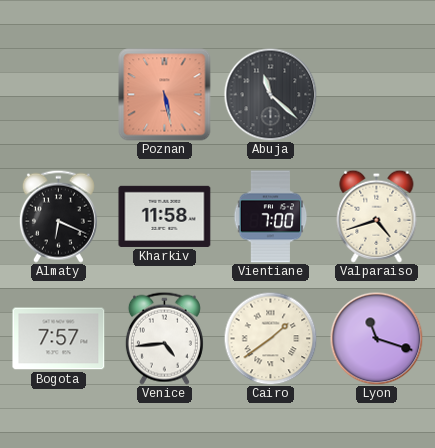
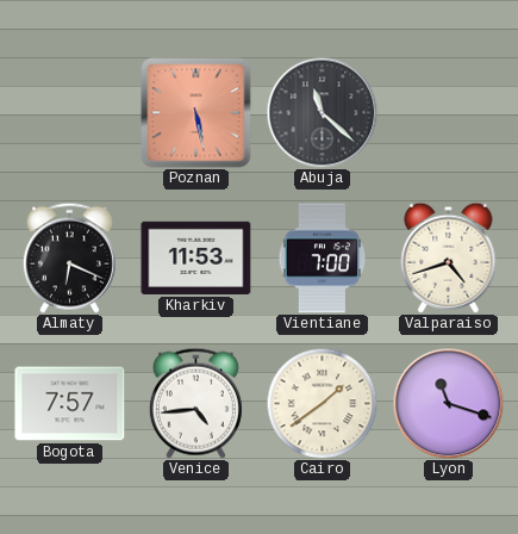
Kharkiv: 11:58 -> 11:53
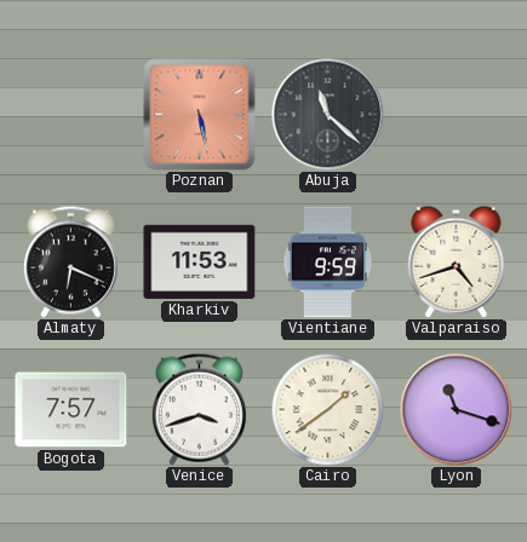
Vientiane: 7:00 -> 9:59
Venice: 4:44 -> 3:42
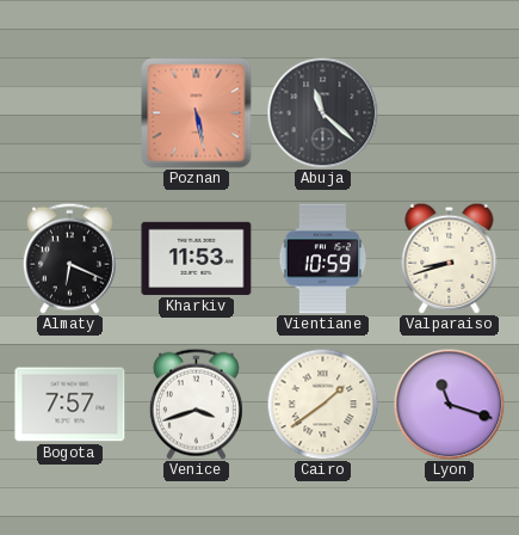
Vientiane: 9:59 -> 10:59
Valparaiso: 4:42 -> 8:42
